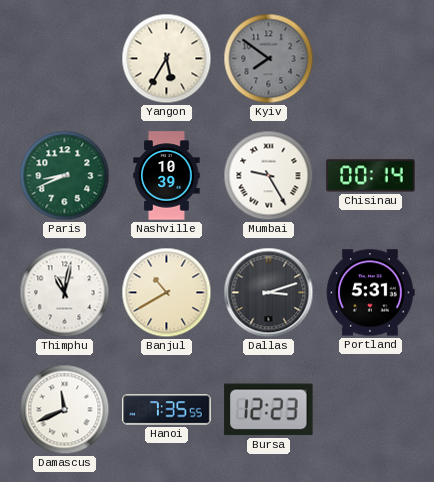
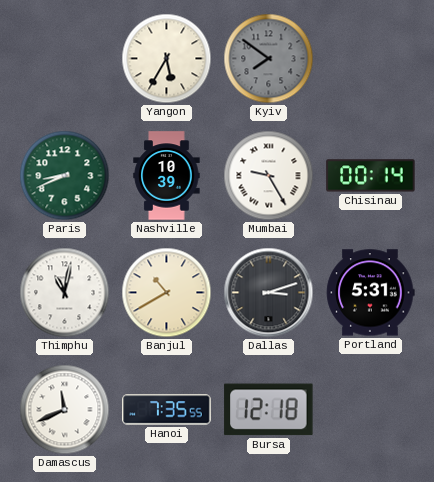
Bursa: 12:23 -> 12:18
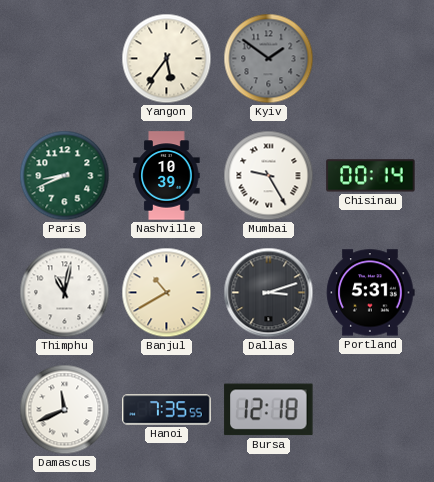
Yangon: 5:35 -> 5:36
Kyiv: 7:51 -> 1:51
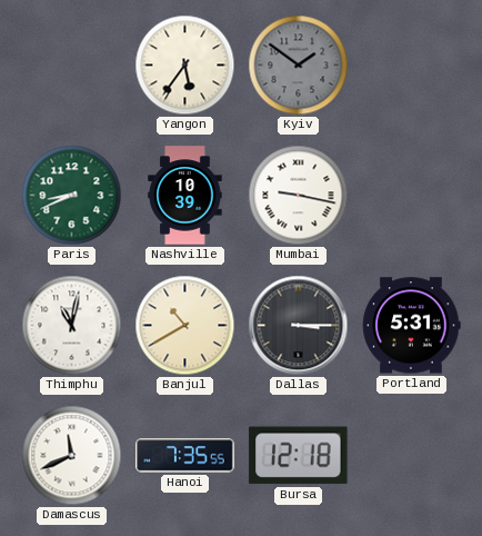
Mumbai: 9:25 -> 9:17
Chisinau: 00:14 -> none
Dallas: 3:12 -> 3:15
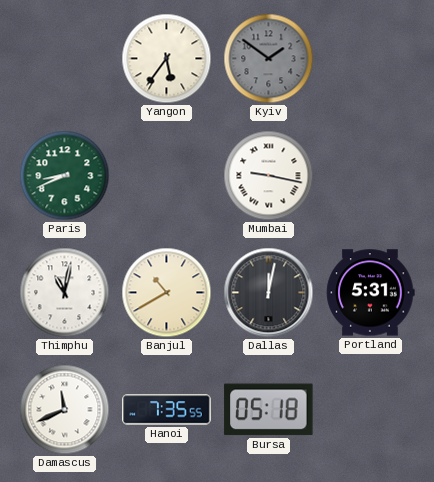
Nashville: 10:39 -> none
Dallas: 3:15 -> 12:02
Bursa: 12:18 -> 05:18
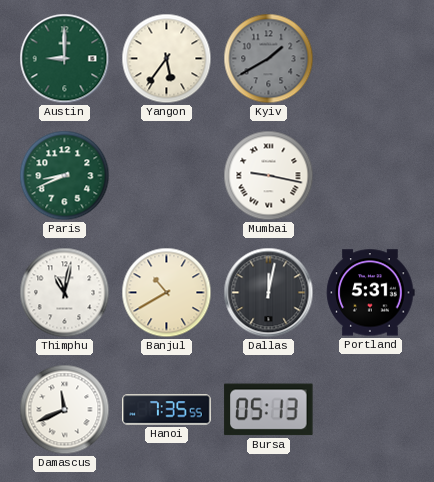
Austin: none -> 9:00
Kyiv: 1:51 -> 1:40
Bursa: 05:18 -> 05:13
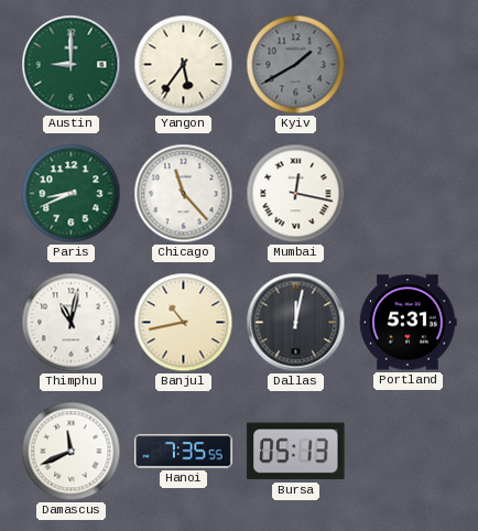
Chicago: none -> 11:23
Mumbai: 9:17 -> 12:17
Banjul: 10:40 -> 10:43
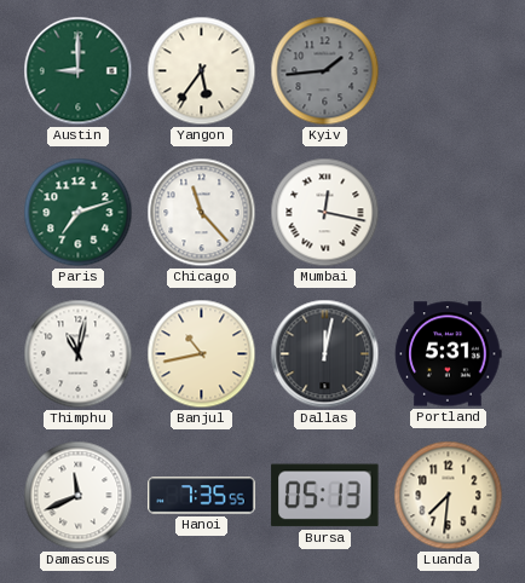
Kyiv: 1:40 -> 1:44
Paris: 8:41 -> 7:12
Luanda: none -> 7:31
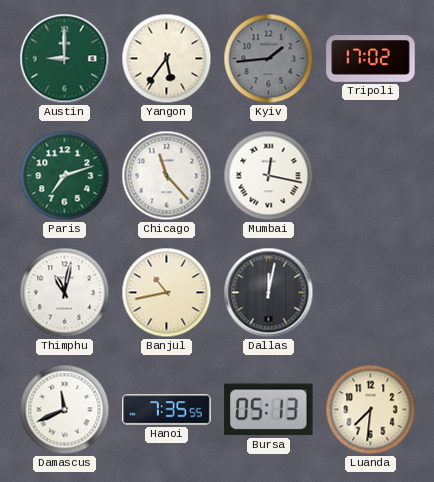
Tripoli: none -> 17:02
Portland: 5:31 -> none
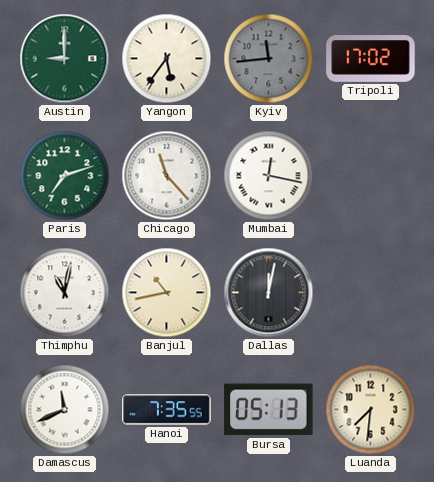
Kyiv: 1:44 -> 11:44
